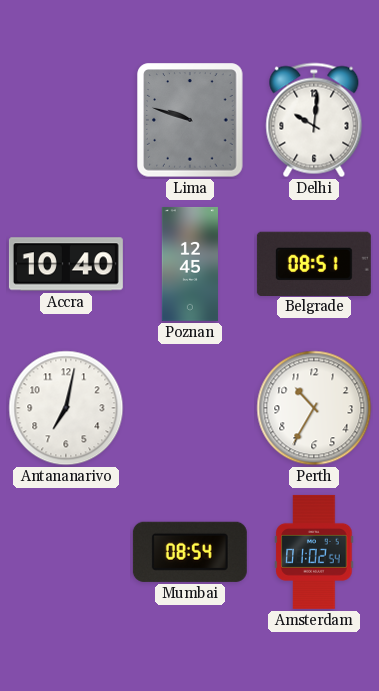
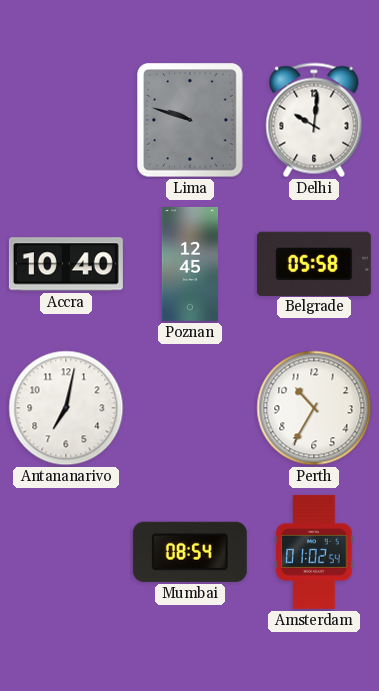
Belgrade: 08:51 -> 05:58
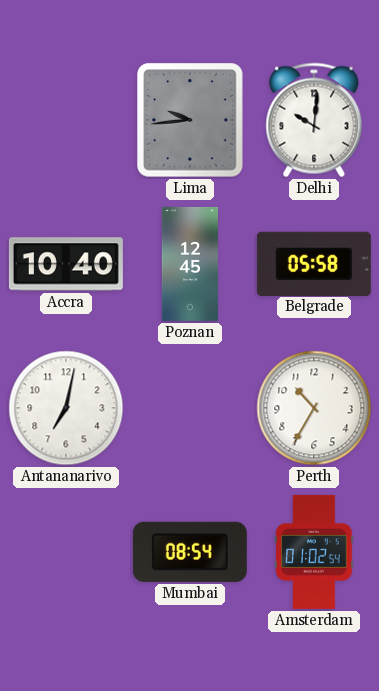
Lima: 9:48 -> 9:44
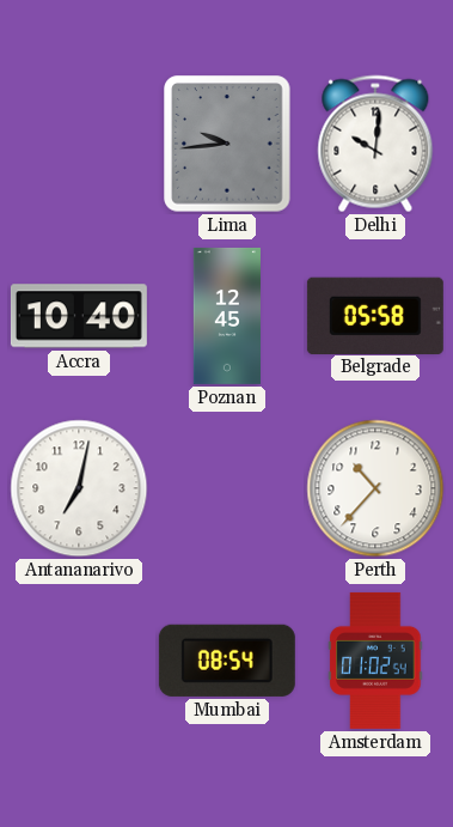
Perth: 10:35 -> 10:37
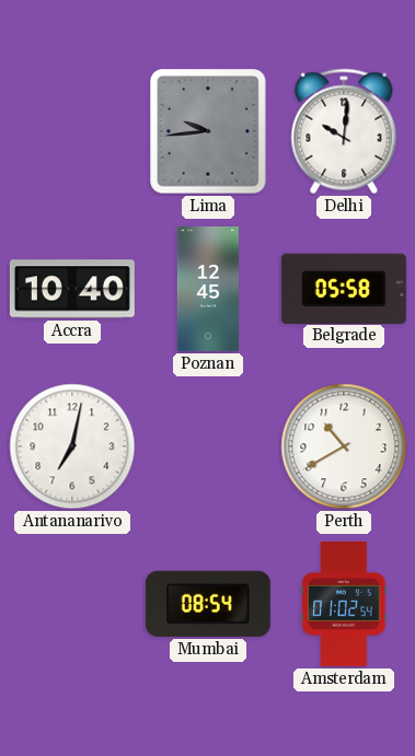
Perth: 10:37 -> 10:40
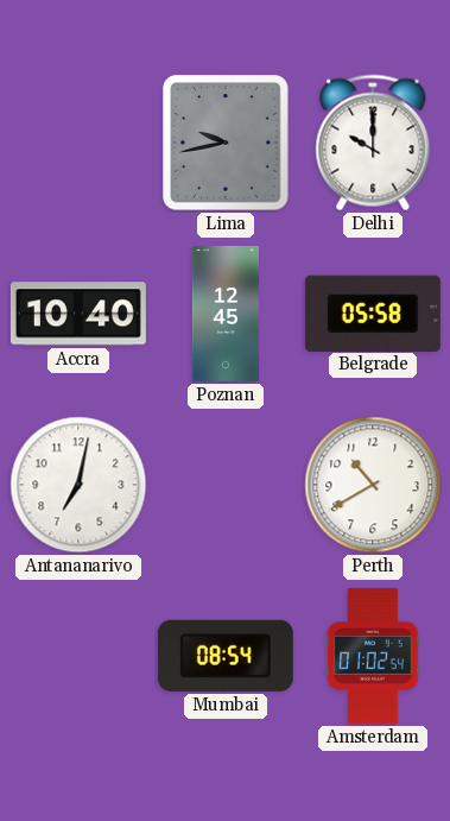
Lima: 9:44 -> 9:43
Delhi: 10:01 -> 10:00
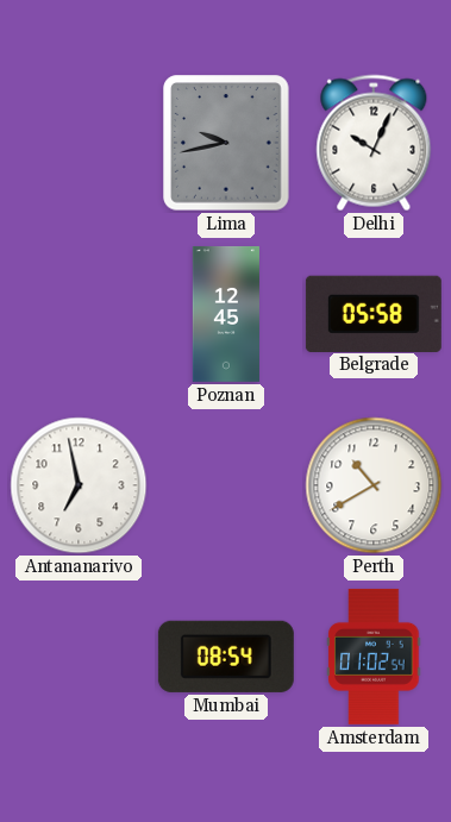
Delhi: 10:00 -> 10:04
Accra: 10:40 -> none
Antananarivo: 7:02 -> 6:58
